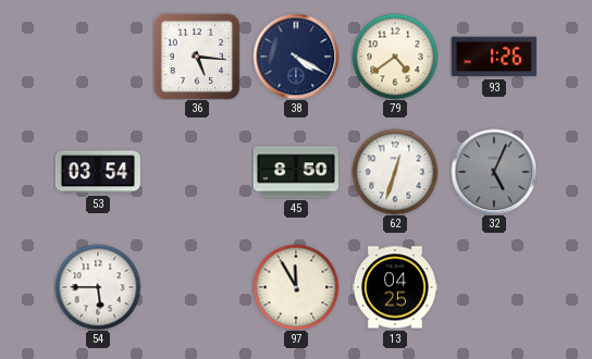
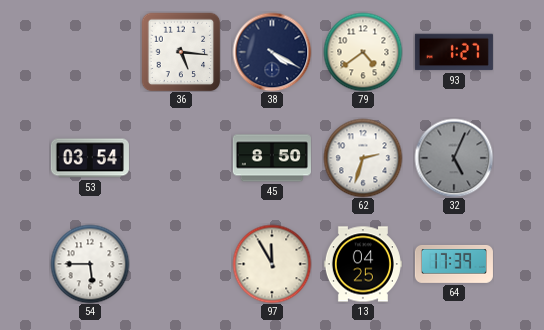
93: 1:26 -> 1:27
62: 12:33 -> 2:33
64: none -> 17:39
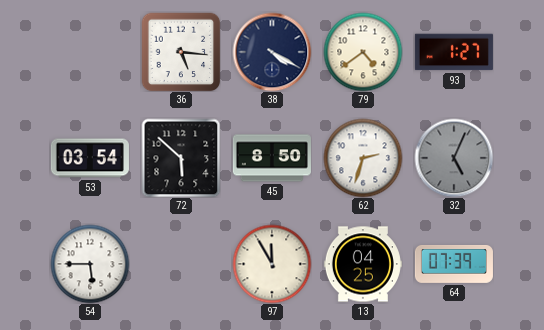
72: none -> 5:52
64: 17:39 -> 07:39
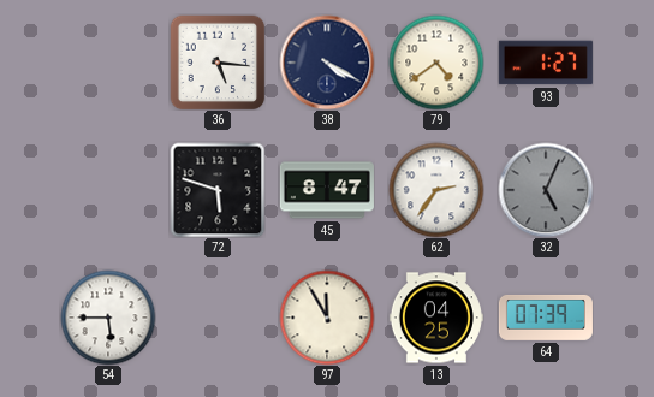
53: 03:54 -> none
72: 5:52 -> 5:48
45: 8:50 -> 8:47
62: 2:33 -> 2:36
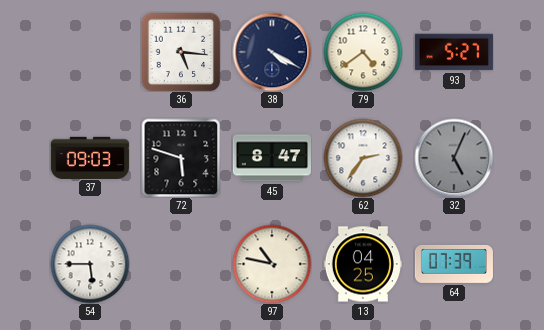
93: 1:27 -> 5:27
37: none -> 09:03
97: 11:55 -> 10:47
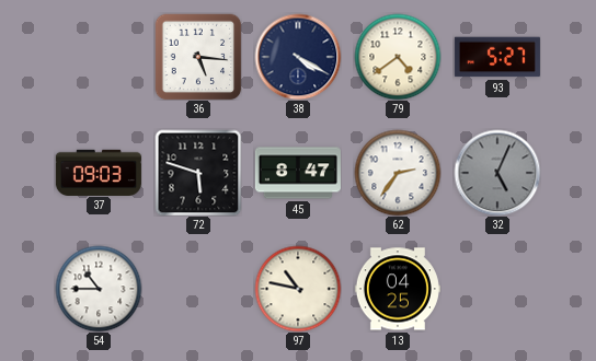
54: 5:45 -> 10:45
64: 07:39 -> none
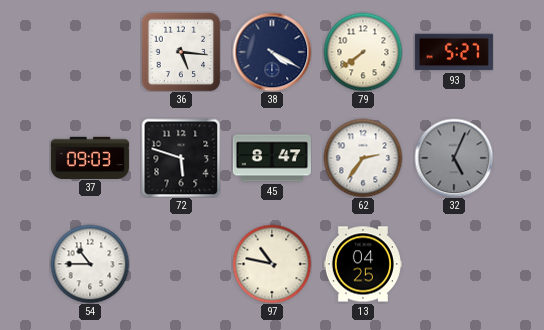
79: 4:39 -> 7:39
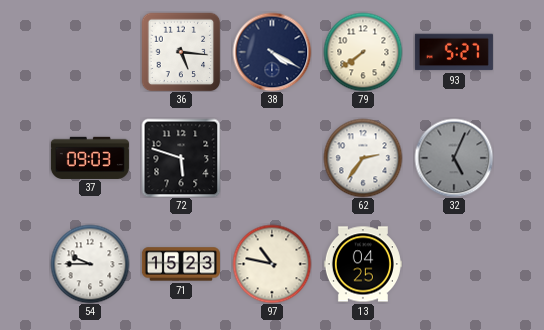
45: 8:47 -> none
54: 10:45 -> 9:45
71: none -> 15:23
